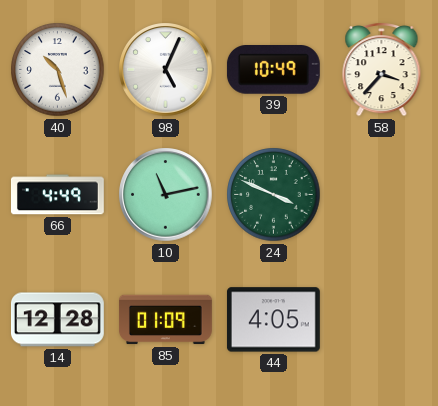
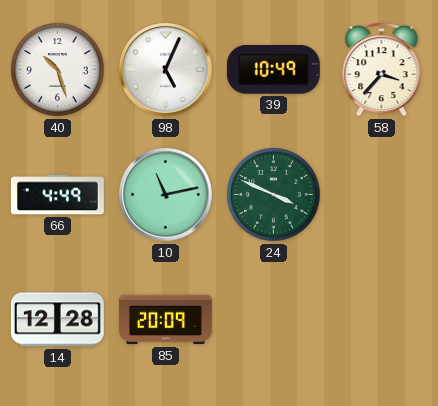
85: 01:09 -> 20:09
44: 4:05 -> none
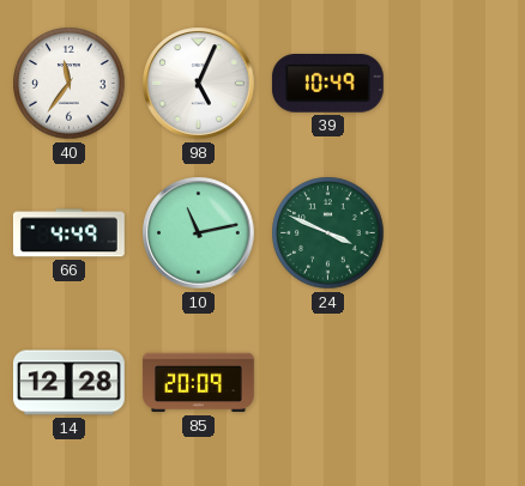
40: 10:27 -> 11:36
58: 3:37 -> none
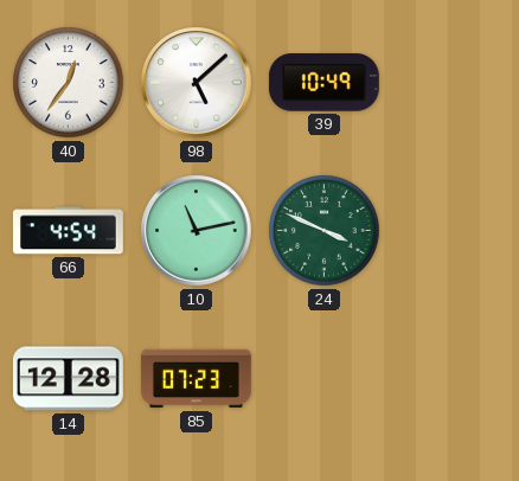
40: 11:36 -> 12:36
98: 5:04 -> 5:08
66: 4:49 -> 4:54
85: 20:09 -> 07:23
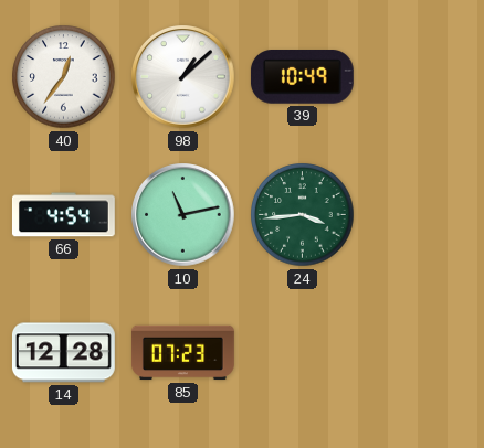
98: 5:08 -> 1:08
24: 3:49 -> 3:44
